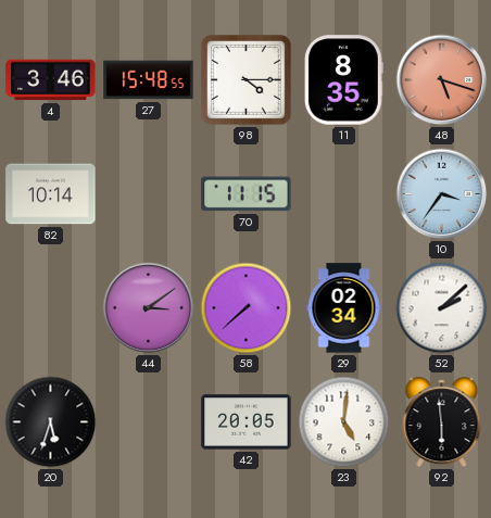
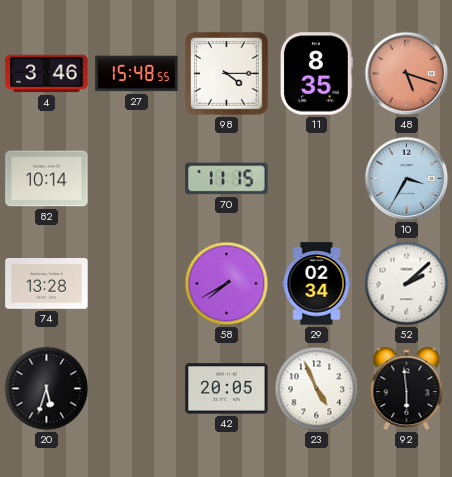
10: 3:36 -> 3:35
74: none -> 13:28
44: 3:09 -> none
58: 7:38 -> 7:40
23: 5:01 -> 4:56
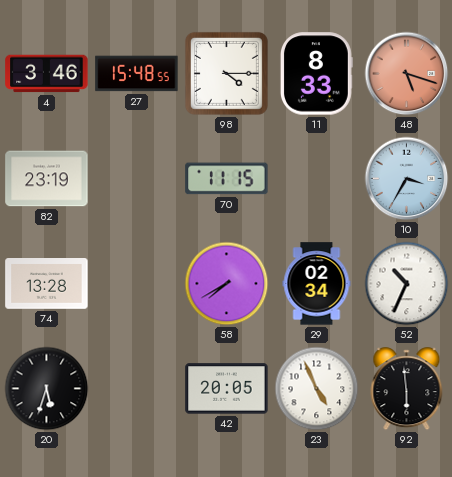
11: 8:35 -> 8:33
82: 10:14 -> 23:19
52: 2:08 -> 10:34
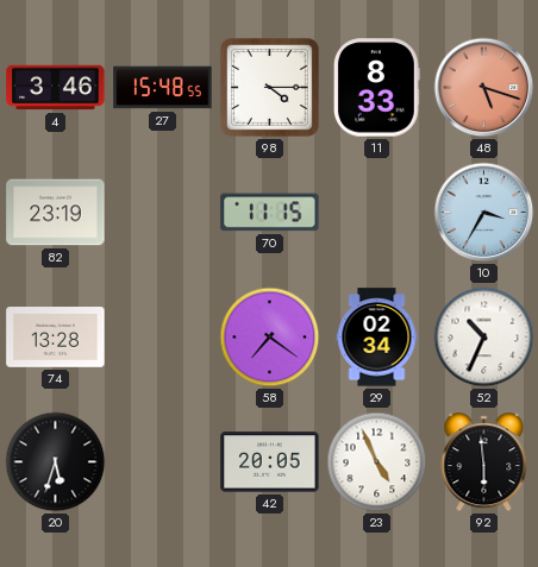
58: 7:40 -> 7:21
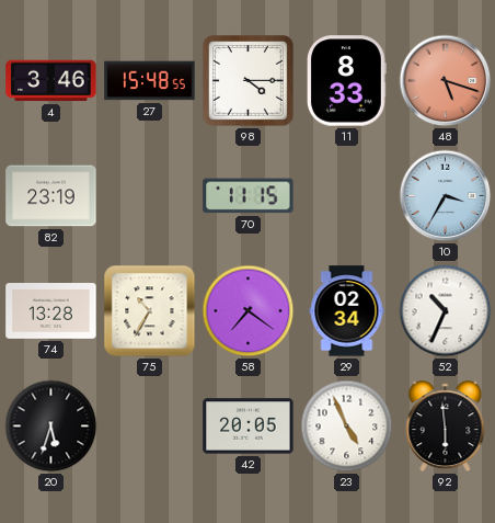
75: none -> 10:35
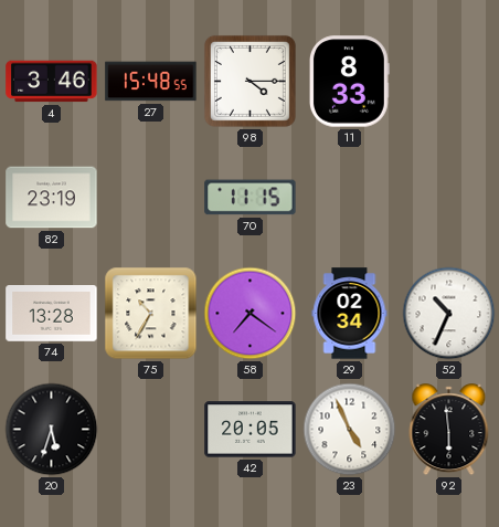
48: 5:18 -> none
10: 3:35 -> none
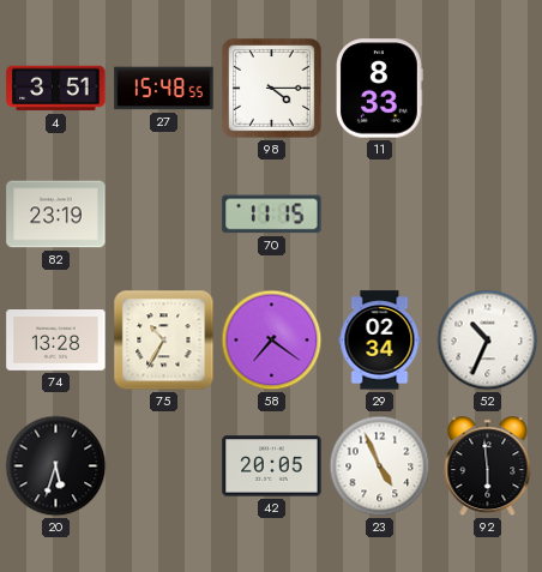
4: 3:46 -> 3:51
